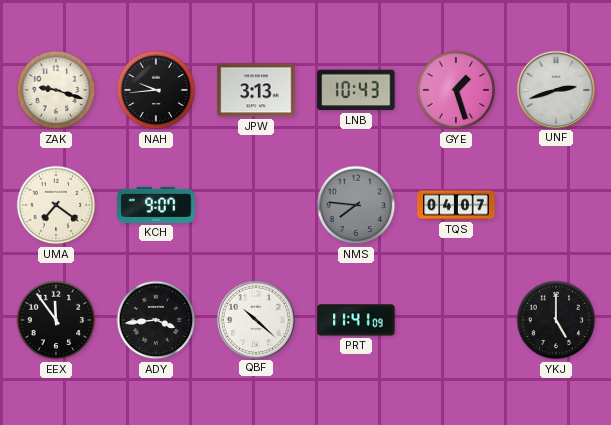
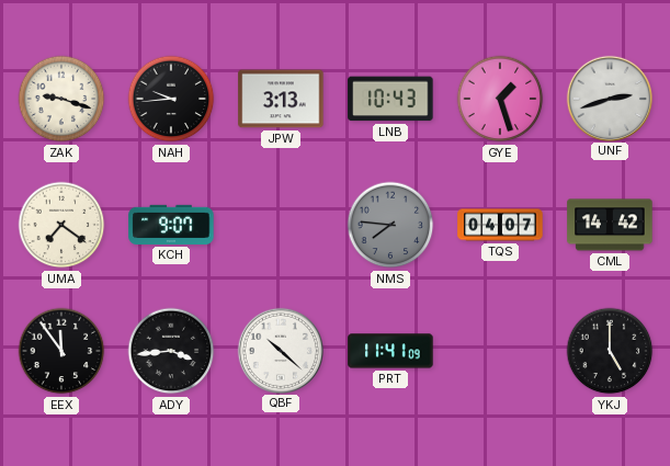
CML: none -> 14:42
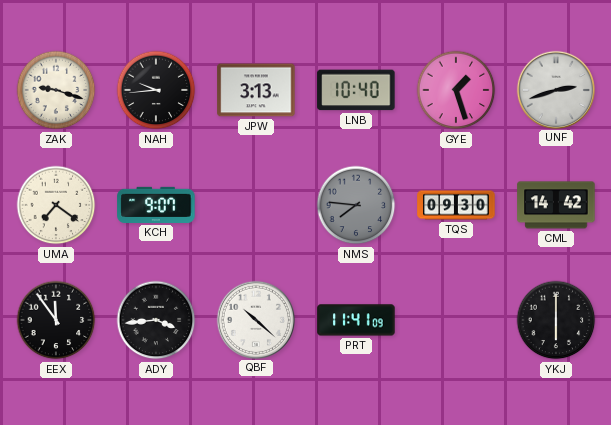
LNB: 10:43 -> 10:40
TQS: 04:07 -> 09:30
YKJ: 5:00 -> 6:00
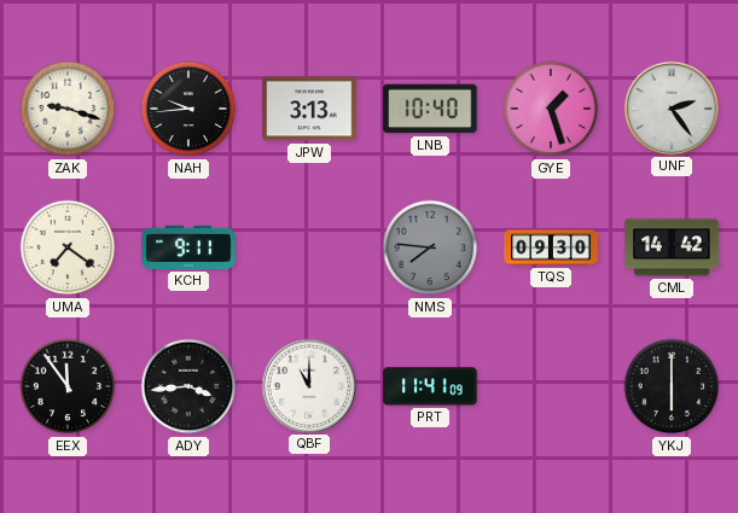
UNF: 2:42 -> 2:24
KCH: 9:07 -> 9:11
QBF: 10:22 -> 11:00
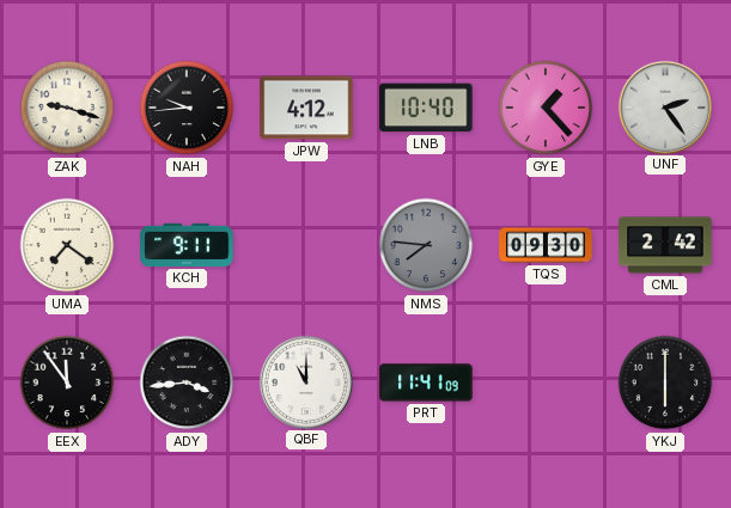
JPW: 3:13 -> 4:12
GYE: 1:27 -> 1:23
CML: 14:42 -> 2:42
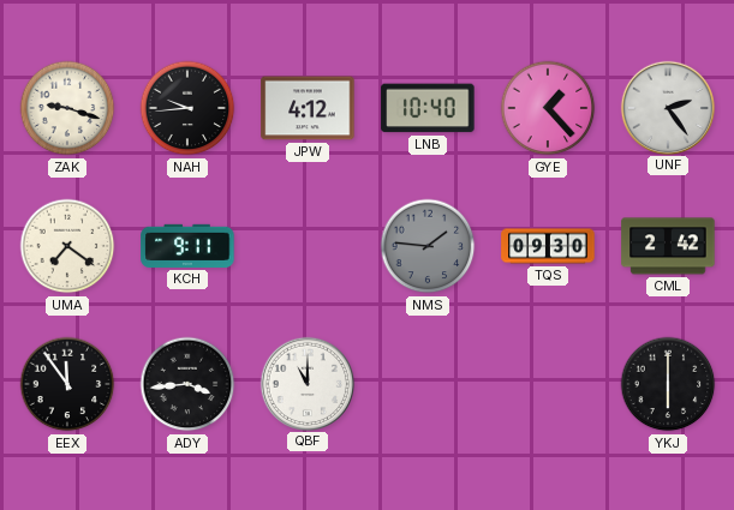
NMS: 7:46 -> 1:46
PRT: 11:41 -> none
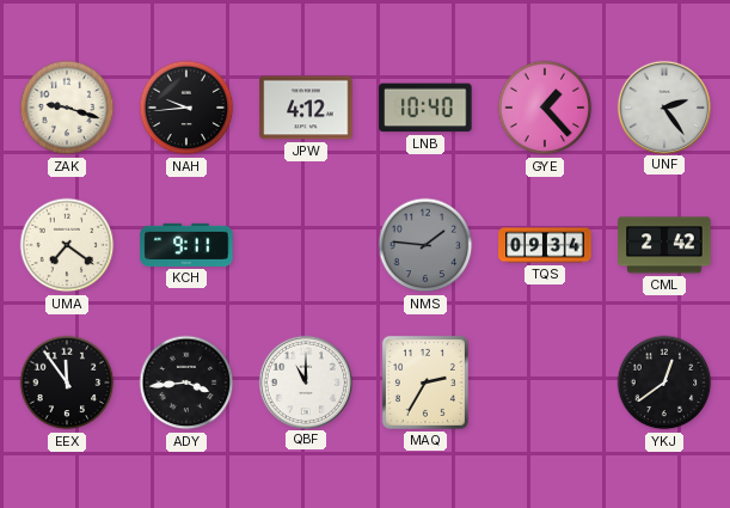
TQS: 09:30 -> 09:34
MAQ: none -> 2:35
YKJ: 6:00 -> 12:39
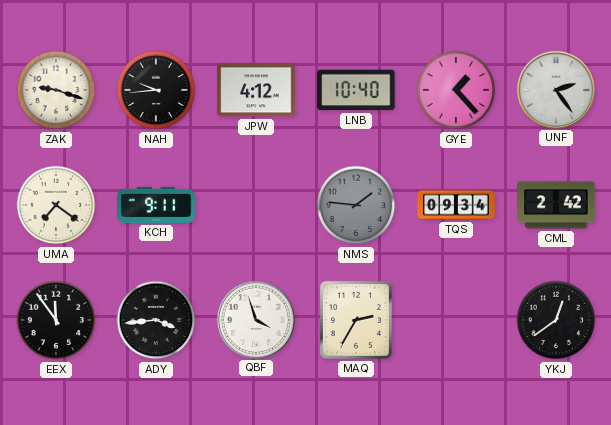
QBF: 11:00 -> 3:57
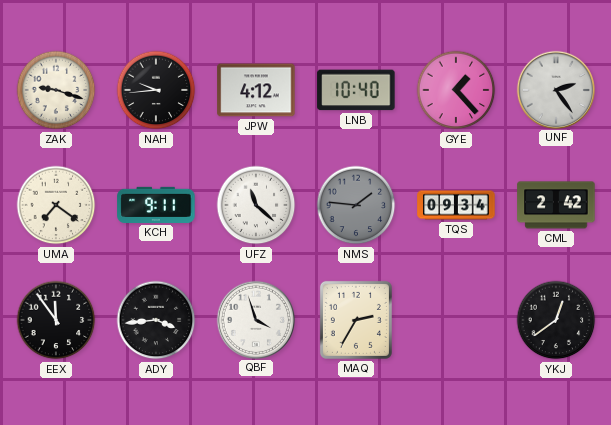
UFZ: none -> 11:22
